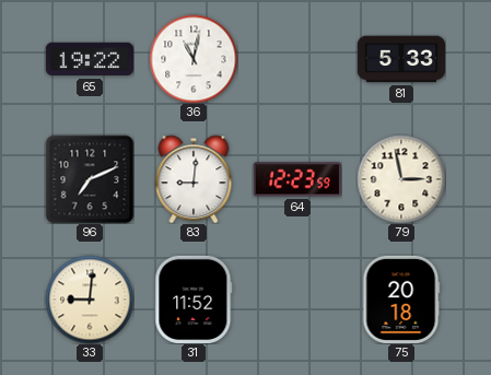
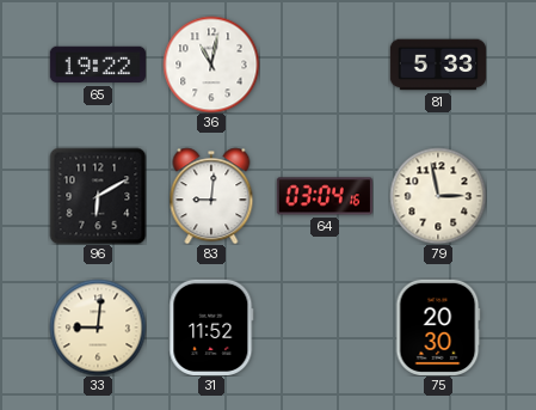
96: 7:11 -> 6:10
64: 12:23 -> 03:04
75: 20:18 -> 20:30
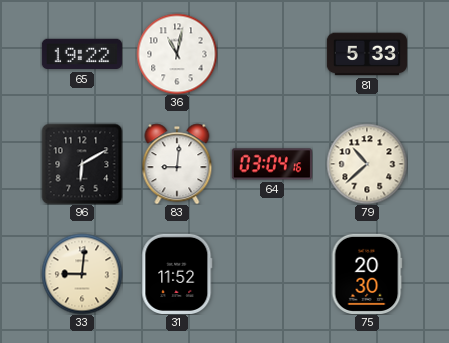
79: 2:58 -> 10:38
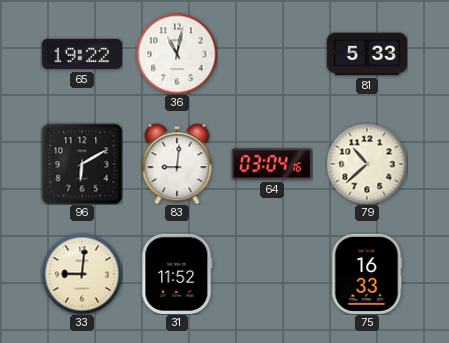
75: 20:30 -> 16:33
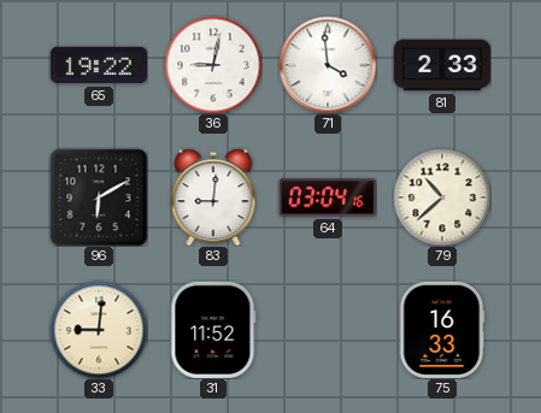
36: 11:02 -> 9:02
71: none -> 3:59
81: 5:33 -> 2:33
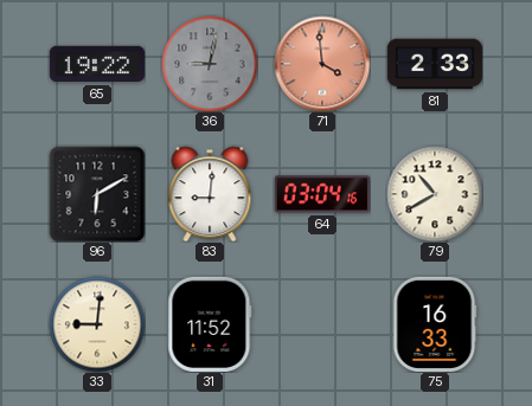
36 dial: white -> grey
71 dial: white -> salmon
79: 10:38 -> 10:40
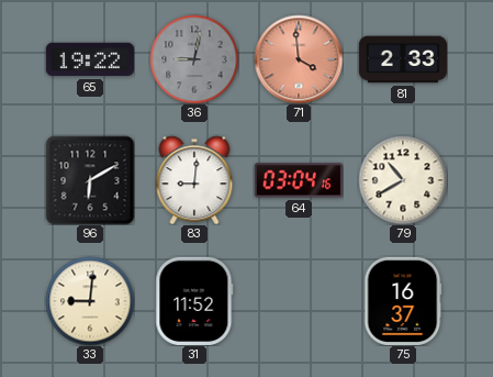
75: 16:33 -> 16:37
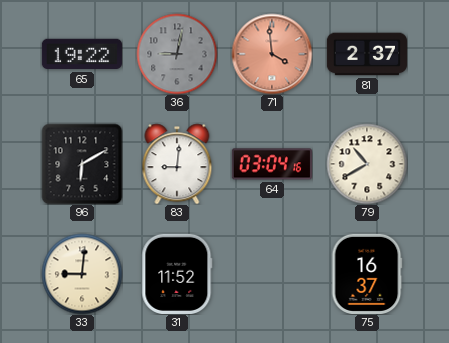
81: 2:33 -> 2:37
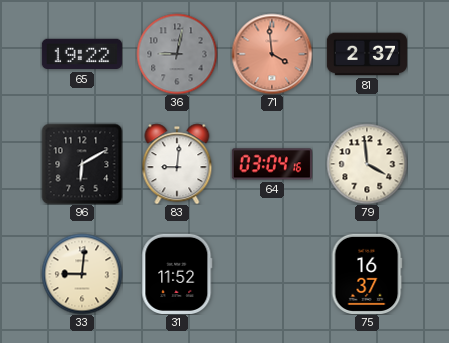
79: 10:40 -> 3:59
